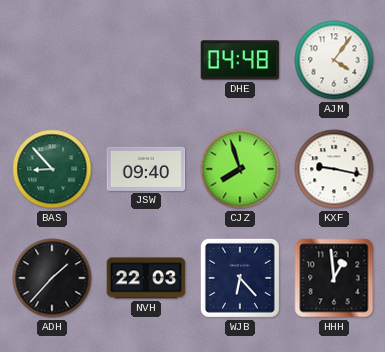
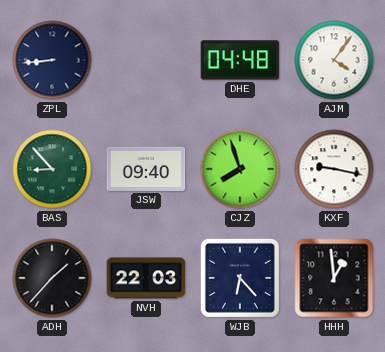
ZPL: none -> 8:44
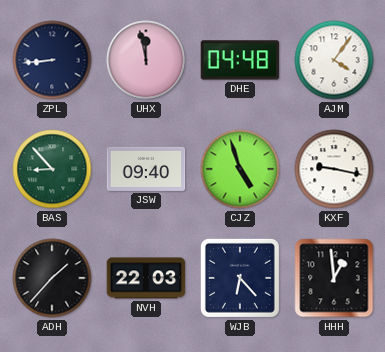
UHX: none -> 11:58
CJZ: 7:57 -> 4:57
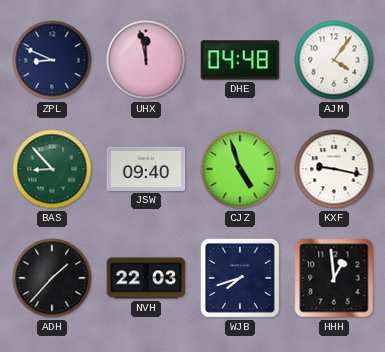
ZPL: 8:44 -> 8:49
WJB: 6:23 -> 7:42
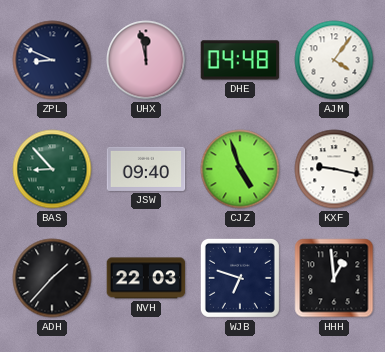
WJB: 7:42 -> 6:48
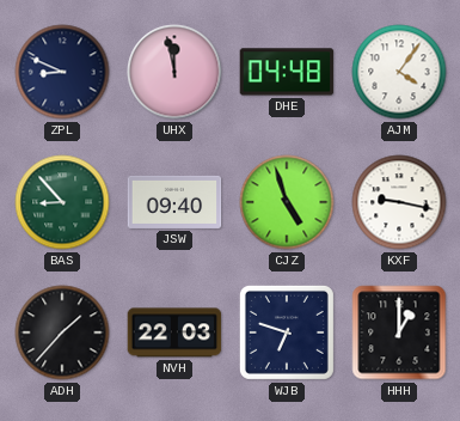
HHH: 12:59 -> 1:00
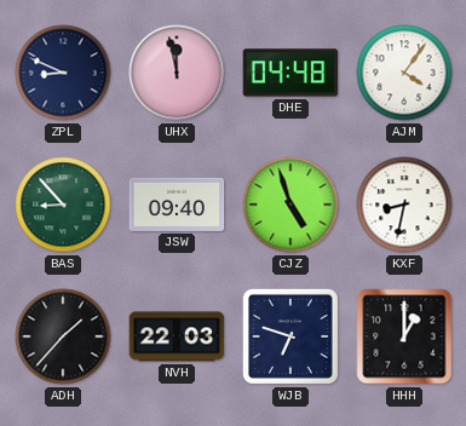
KXF: 9:17 -> 8:32
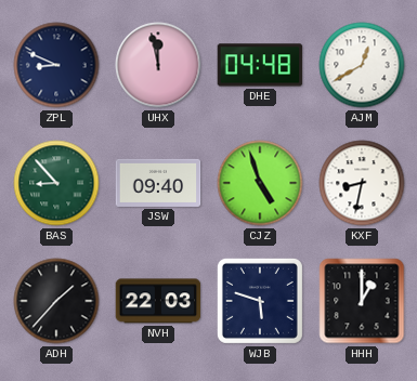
AJM: 4:06 -> 12:40
WJB: 6:48 -> 5:48
